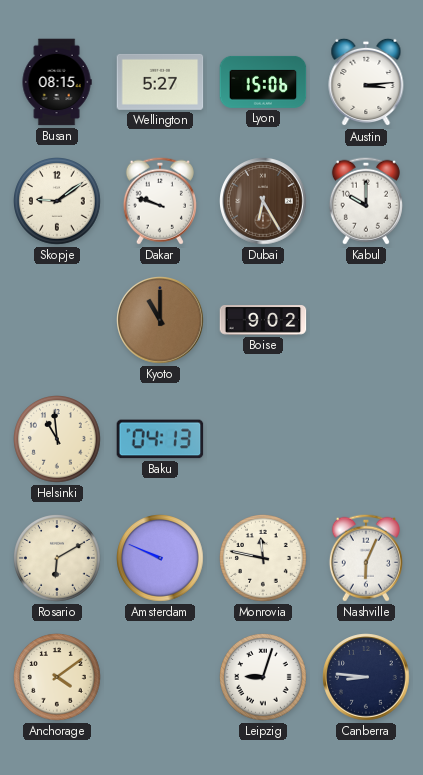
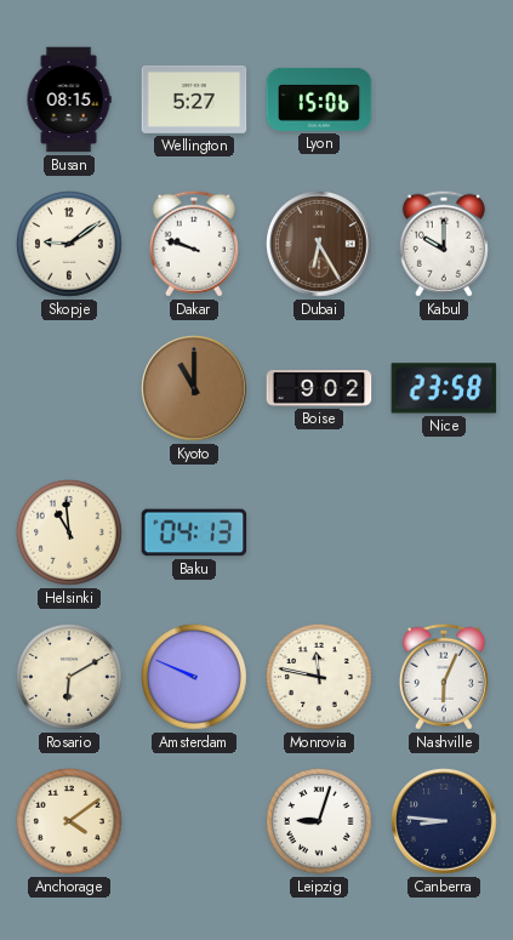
Austin: 3:14 -> none
Nice: none -> 23:58
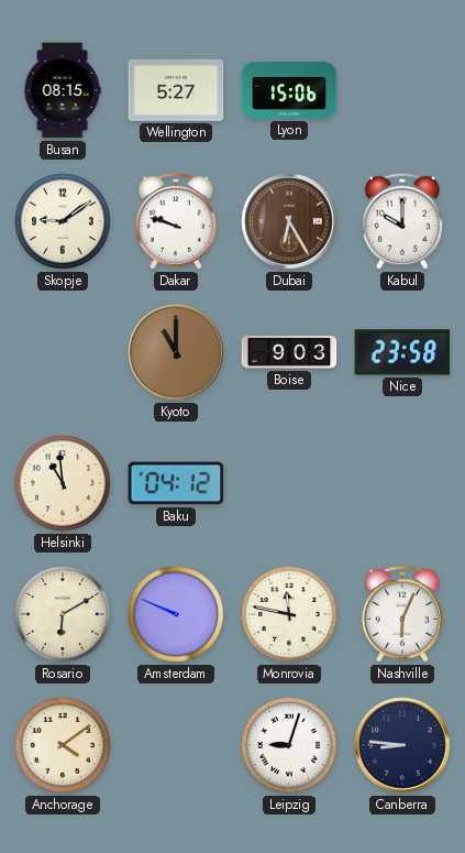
Boise: 9:02 -> 9:03
Baku: 04:13 -> 04:12
